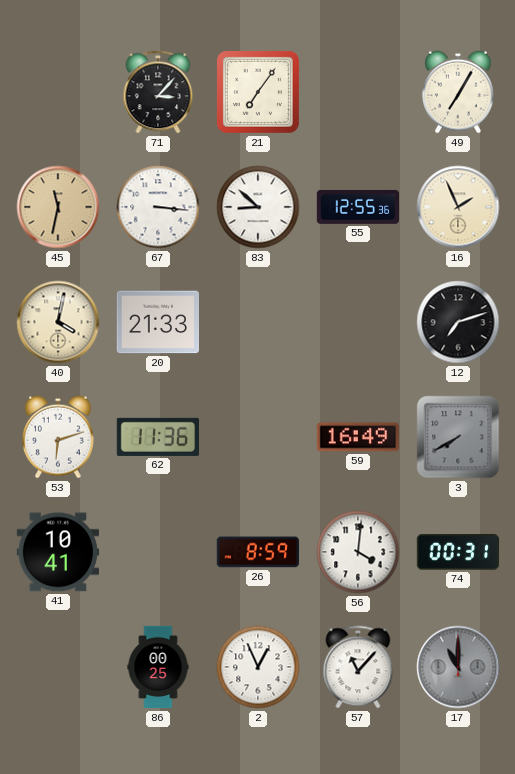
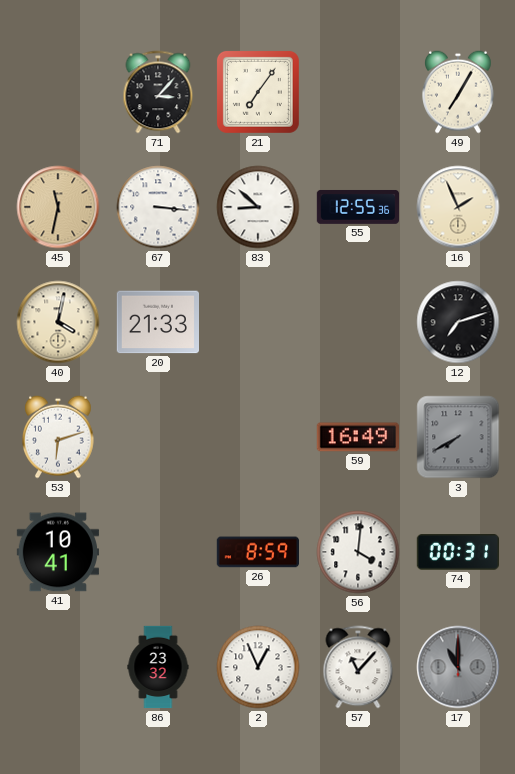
62: 11:36 -> none
86: 00:25 -> 23:32
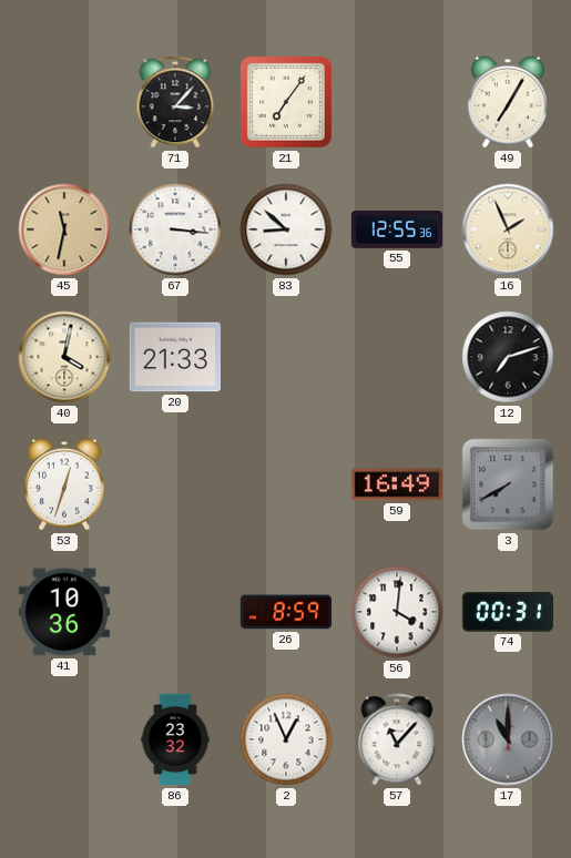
53: 6:12 -> 12:33
41: 10:41 -> 10:36
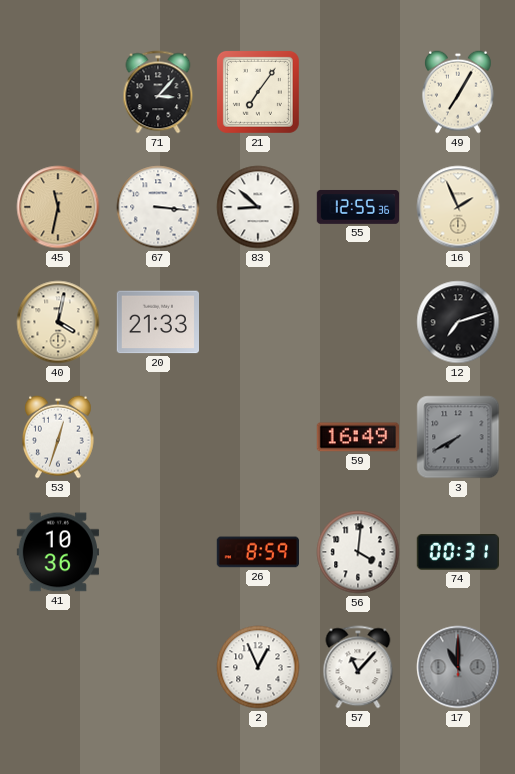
86: 23:32 -> none
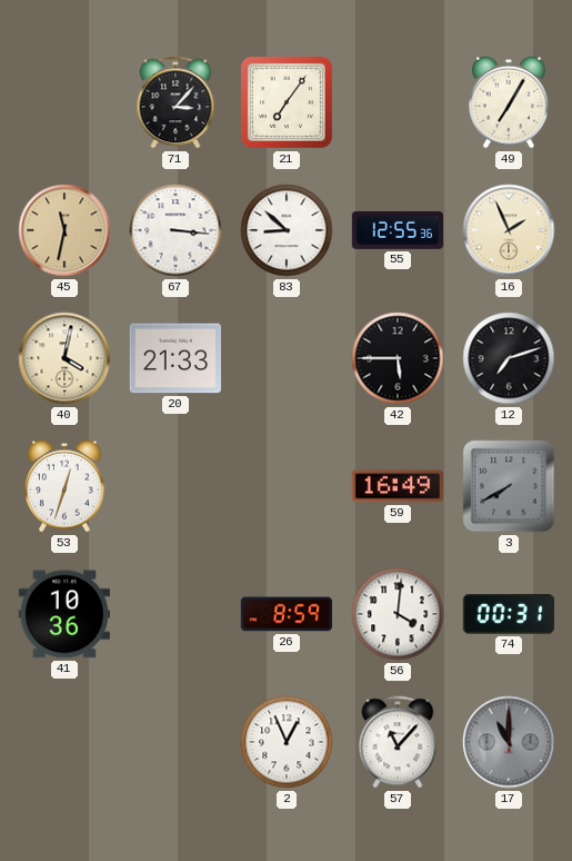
42: none -> 5:45
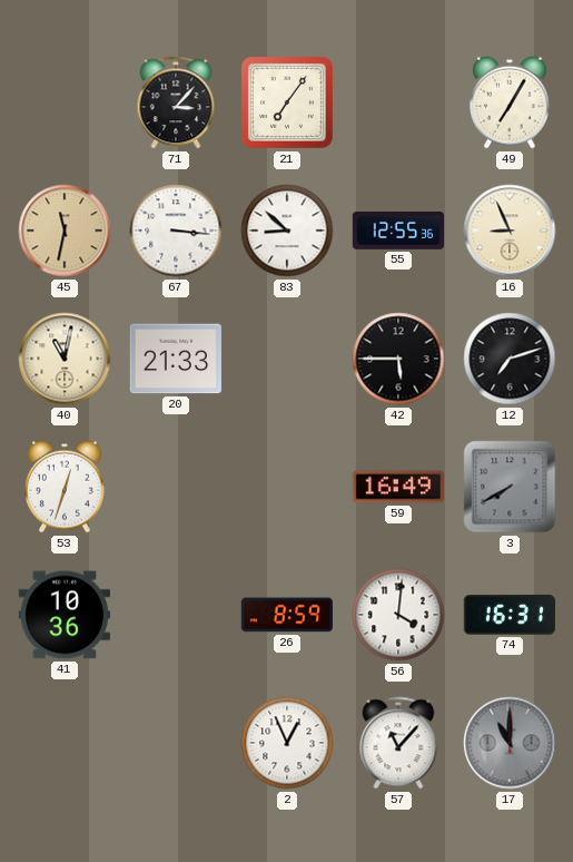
16: 1:56 -> 8:56
40: 4:02 -> 11:02
74: 00:31 -> 16:31
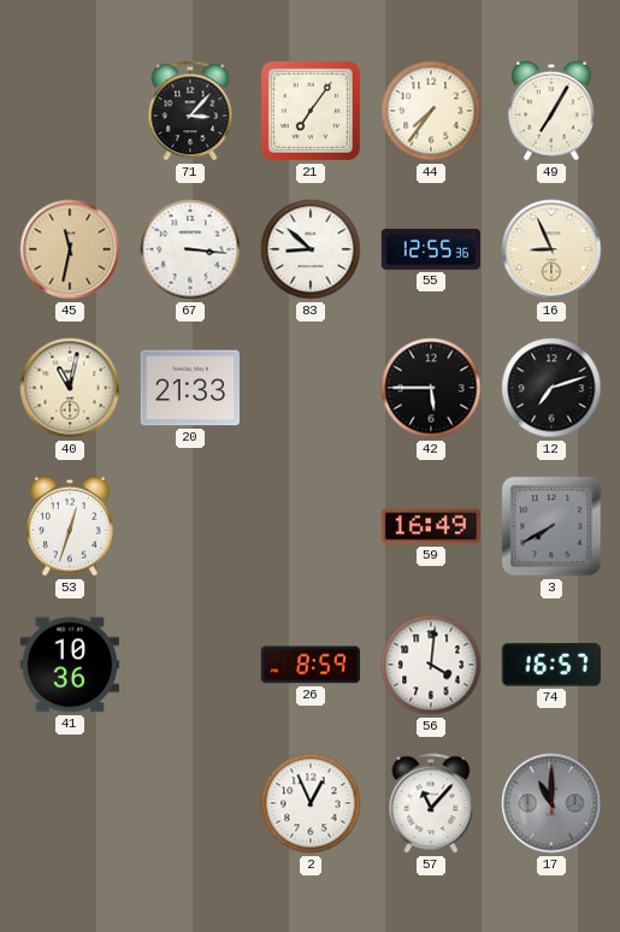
44: none -> 7:36
74: 16:31 -> 16:57
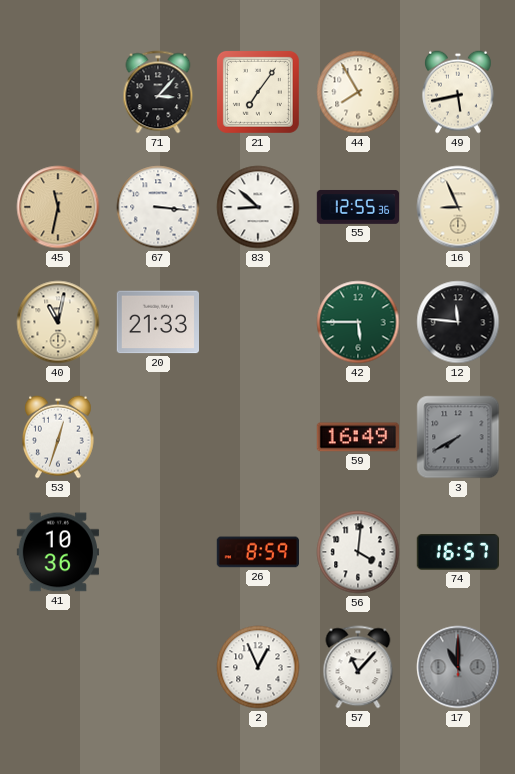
44: 7:36 -> 7:55
49: 7:05 -> 5:43
42 dial: black -> green
12: 7:12 -> 11:46
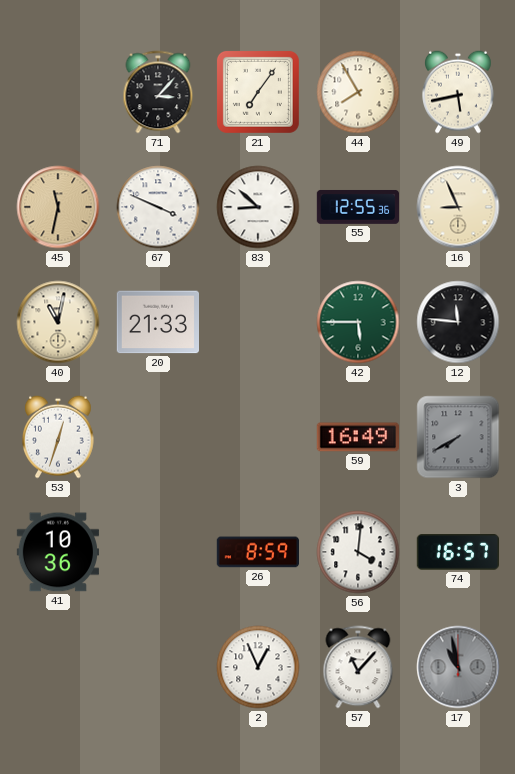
67: 3:16 -> 3:49
17: 11:00 -> 10:58
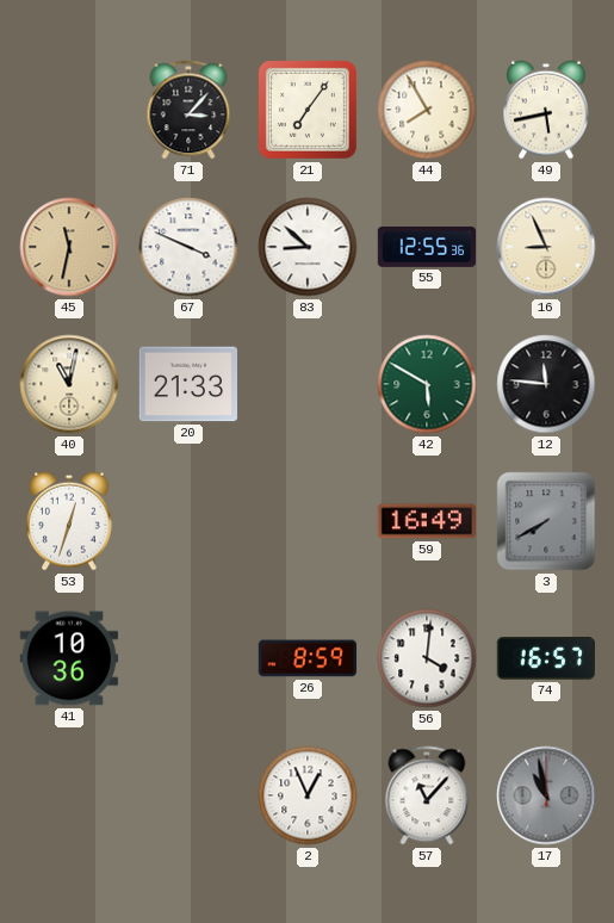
42: 5:45 -> 5:50
